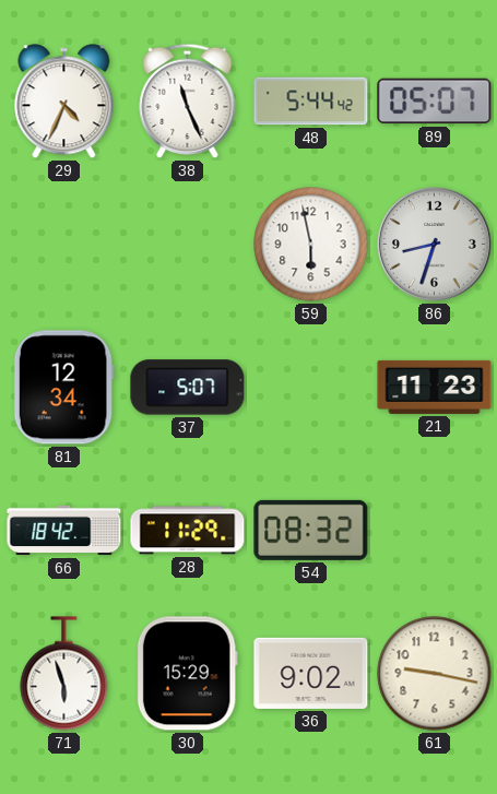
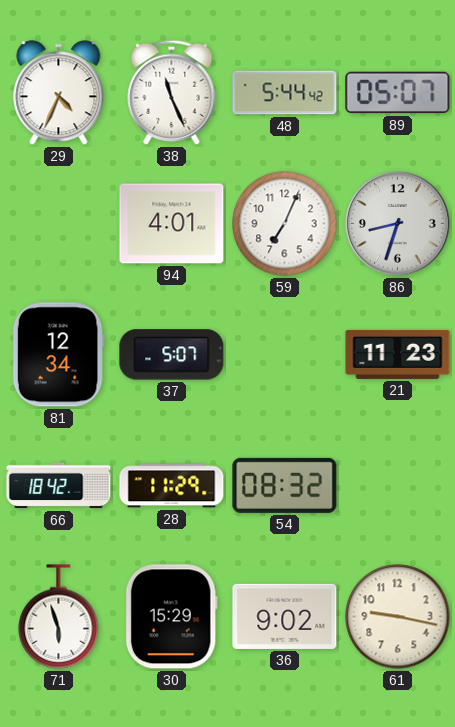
94: none -> 4:01
59: 5:58 -> 7:04
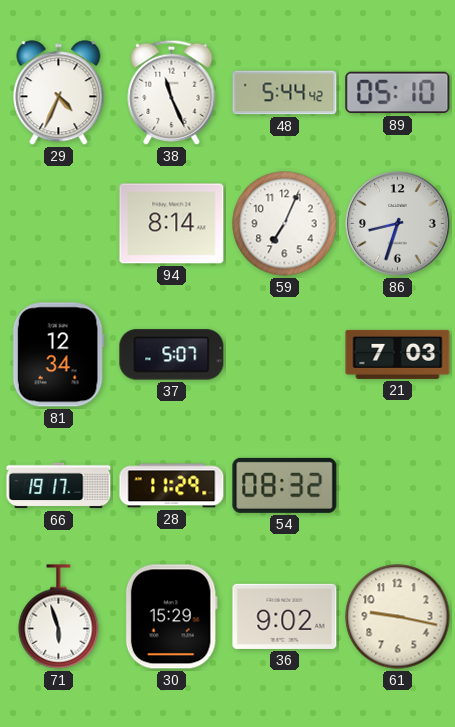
89: 05:07 -> 05:10
94: 4:01 -> 8:14
21: 11:23 -> 7:03
66: 18:42 -> 19:17
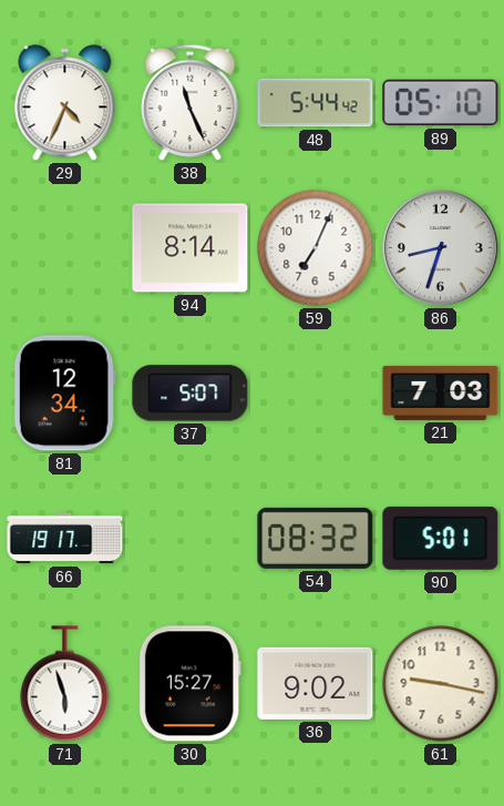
28: 11:29 -> none
90: none -> 5:01
30: 15:29 -> 15:27
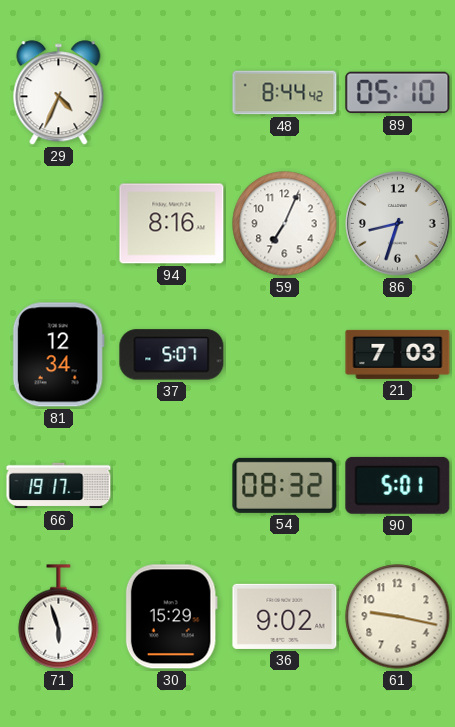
38: 11:26 -> none
48: 5:44 -> 8:44
94: 8:14 -> 8:16
30: 15:27 -> 15:29
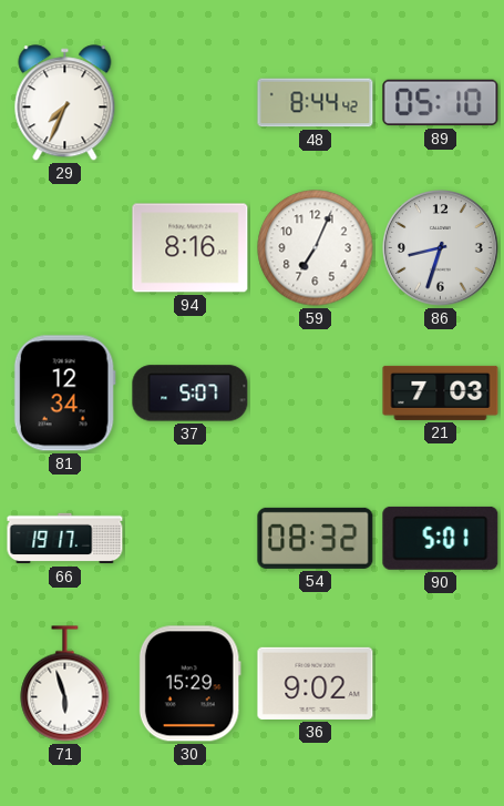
29: 4:34 -> 7:34
61: 9:17 -> none
